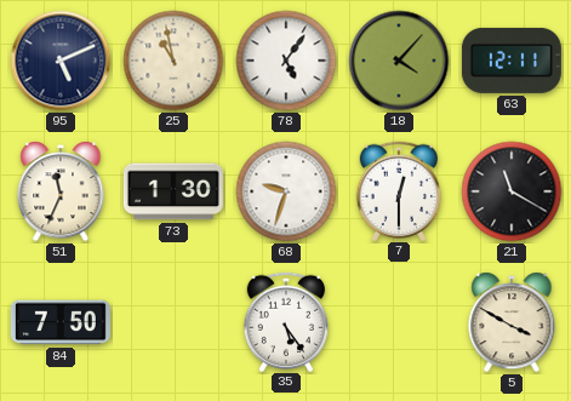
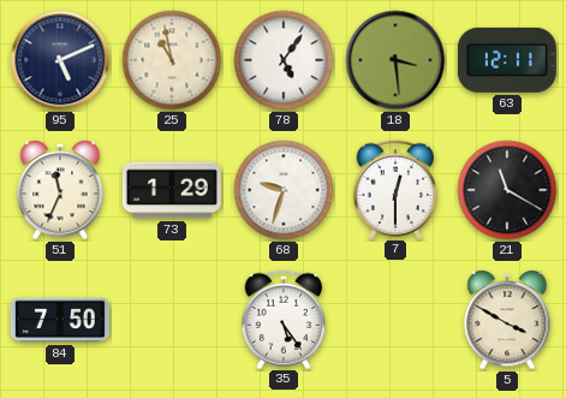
18: 4:07 -> 3:29
73: 1:30 -> 1:29
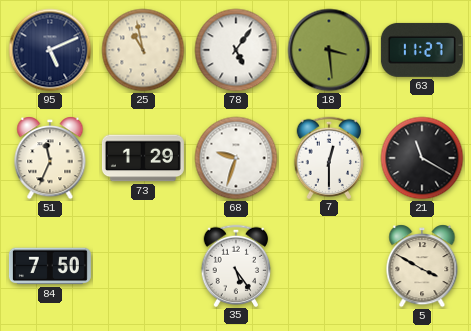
63: 12:11 -> 11:27
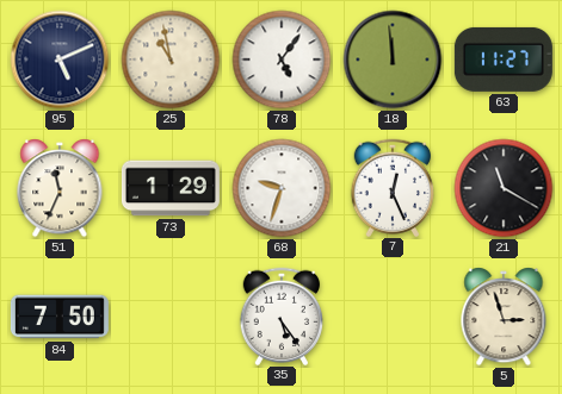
18: 3:29 -> 11:59
7: 12:30 -> 12:26
5: 3:50 -> 2:57
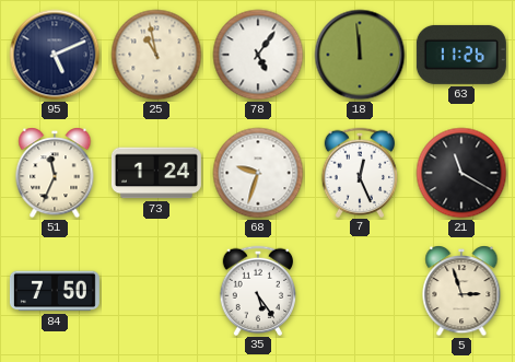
63: 11:27 -> 11:26
73: 1:29 -> 1:24
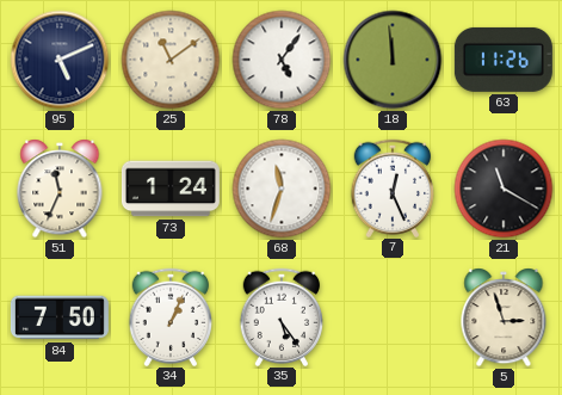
25: 10:58 -> 11:09
68: 9:33 -> 11:33
34: none -> 1:04
